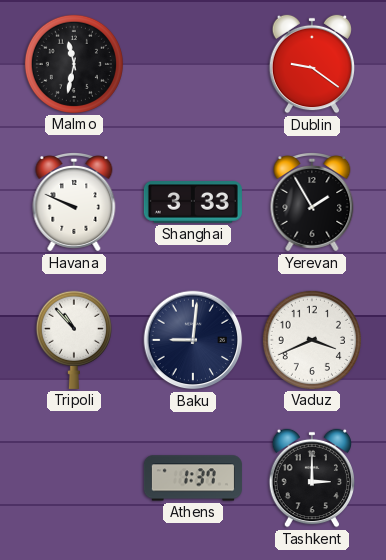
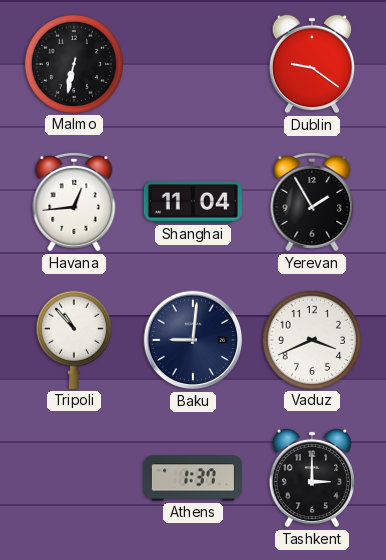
Malmo: 11:32 -> 6:32
Havana: 9:49 -> 12:44
Shanghai: 3:33 -> 11:04
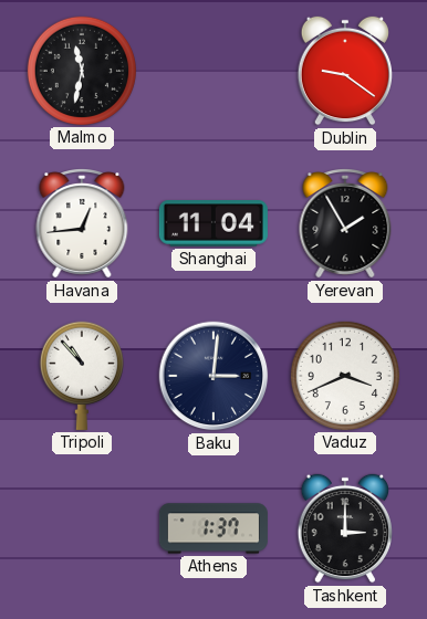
Malmo: 6:32 -> 11:32
Baku: 9:01 -> 3:01
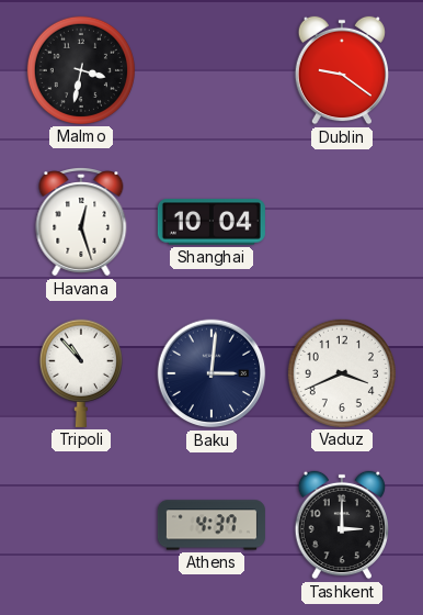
Malmo: 11:32 -> 3:32
Havana: 12:44 -> 12:27
Shanghai: 11:04 -> 10:04
Yerevan: 1:55 -> none
Athens: 1:37 -> 4:37
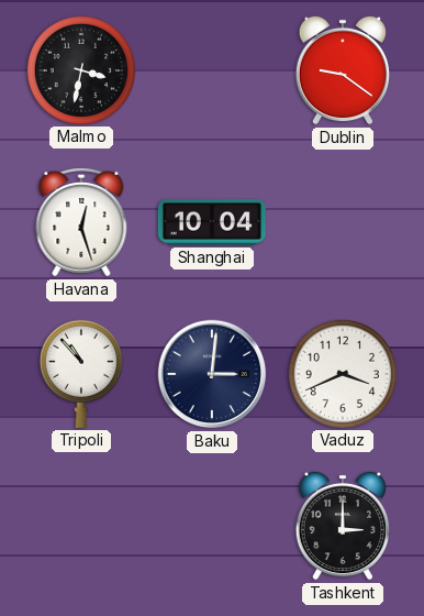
Athens: 4:37 -> none
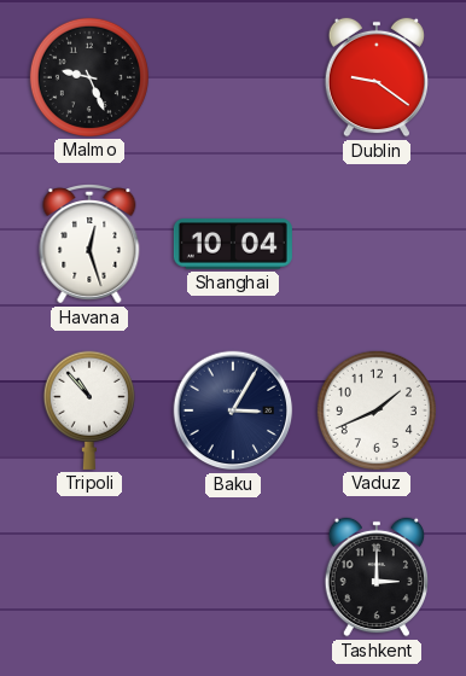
Malmo: 3:32 -> 9:26
Baku: 3:01 -> 3:05
Vaduz: 3:41 -> 1:41
